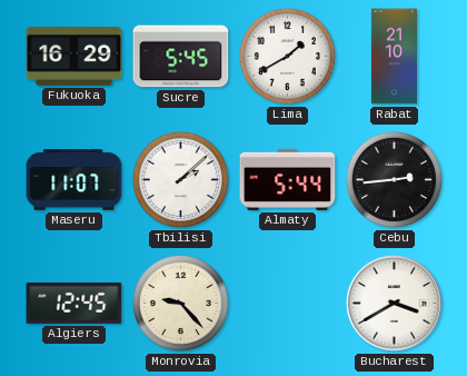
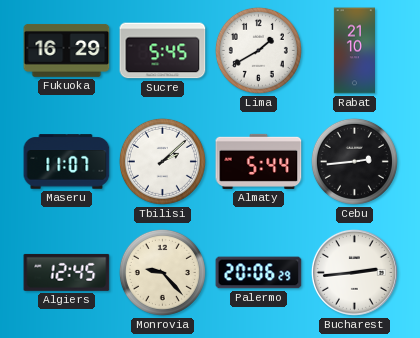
Palermo: none -> 20:06
Bucharest: 3:40 -> 2:44
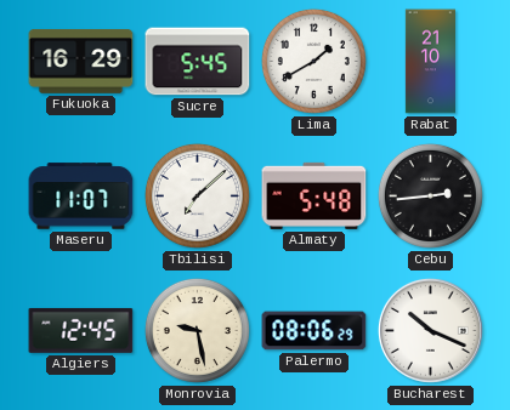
Tbilisi: 2:08 -> 7:08
Almaty: 5:44 -> 5:48
Monrovia: 9:23 -> 9:28
Palermo: 20:06 -> 08:06
Bucharest: 2:44 -> 10:19
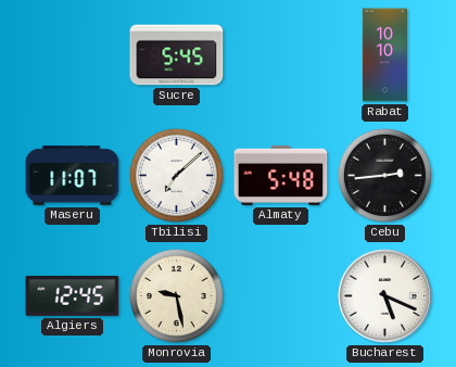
Fukuoka: 16:29 -> none
Lima: 1:40 -> none
Rabat: 21:10 -> 10:10
Palermo: 08:06 -> none
Bucharest: 10:19 -> 5:19
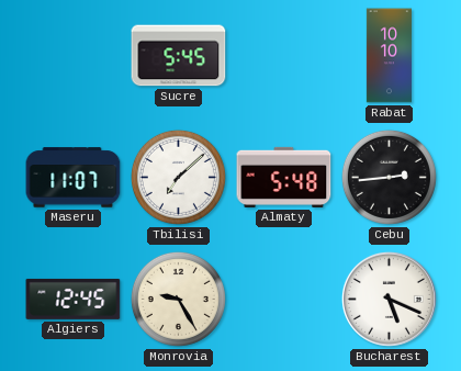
Monrovia: 9:28 -> 9:25
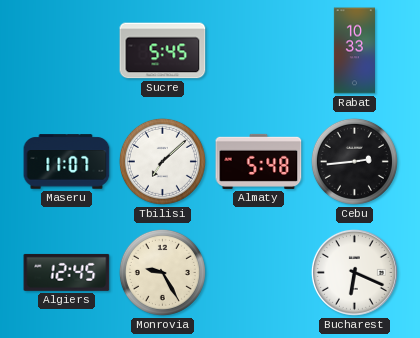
Rabat: 10:10 -> 10:33
Bucharest: 5:19 -> 6:19
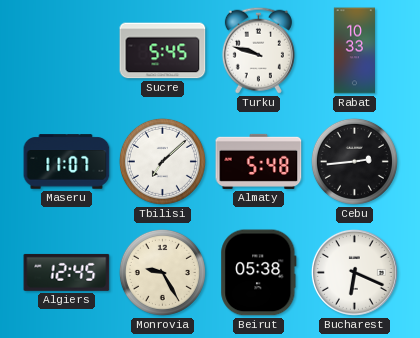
Turku: none -> 9:48
Beirut: none -> 05:38
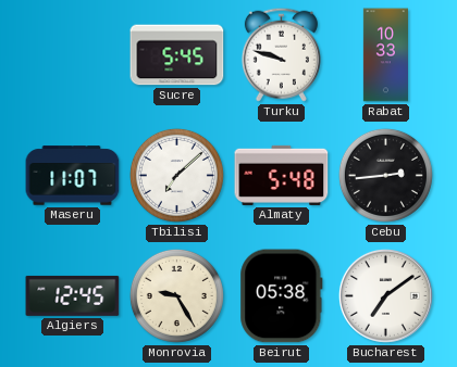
Bucharest: 6:19 -> 7:09
